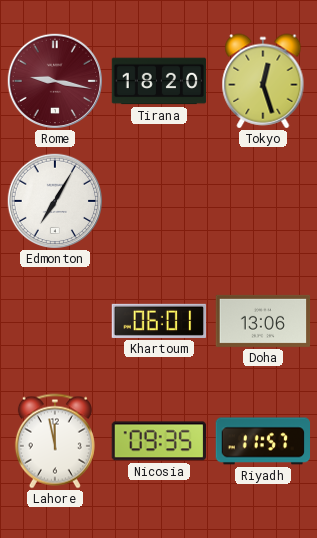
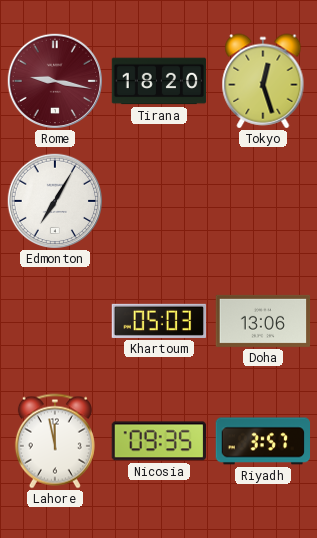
Khartoum: 06:01 -> 05:03
Riyadh: 11:57 -> 3:57
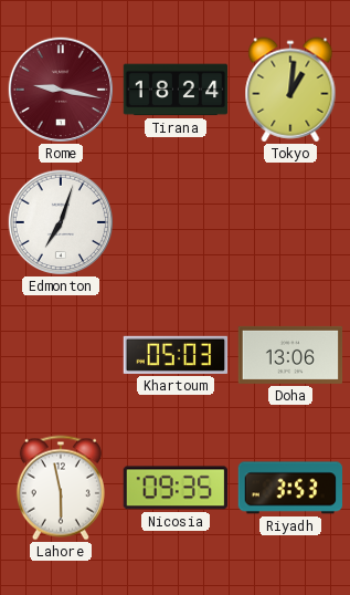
Tirana: 18:20 -> 18:24
Tokyo: 12:27 -> 1:01
Edmonton: 7:05 -> 7:03
Lahore: 11:58 -> 5:58
Riyadh: 3:57 -> 3:53
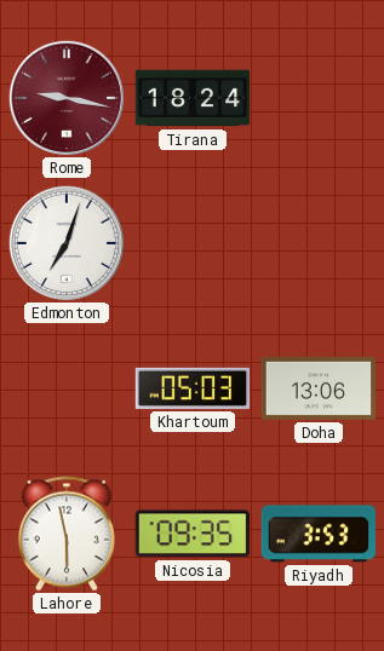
Tokyo: 1:01 -> none
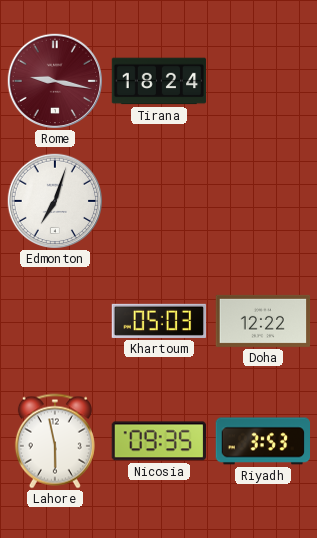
Doha: 13:06 -> 12:22
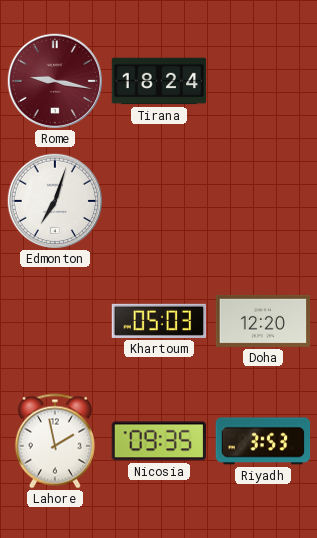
Doha: 12:22 -> 12:20
Lahore: 5:58 -> 1:58
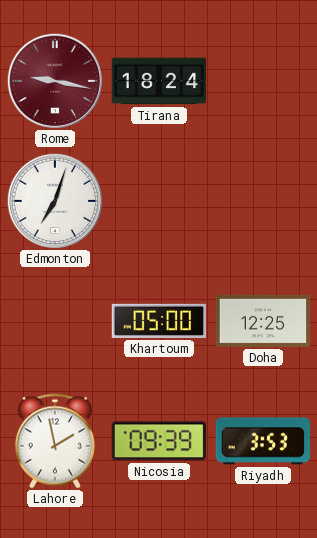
Khartoum: 05:03 -> 05:00
Doha: 12:20 -> 12:25
Nicosia: 09:35 -> 09:39
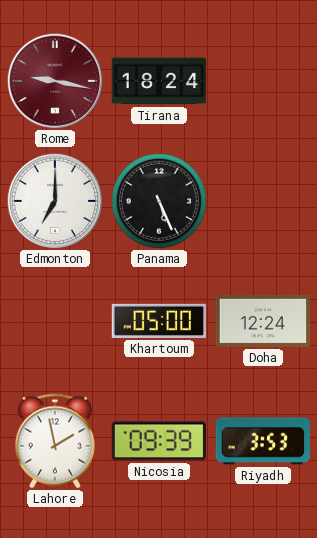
Edmonton: 7:03 -> 7:00
Panama: none -> 5:26
Doha: 12:25 -> 12:24
